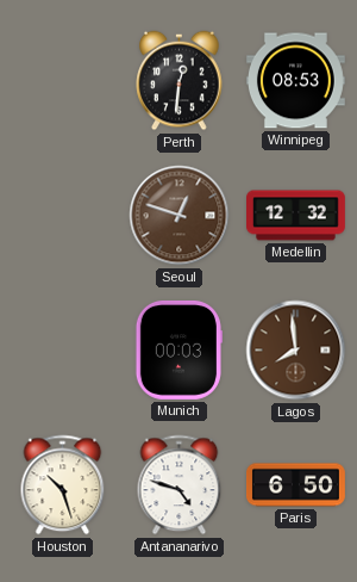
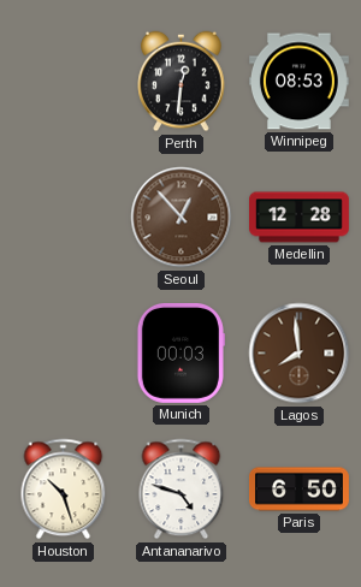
Seoul: 12:48 -> 12:53
Medellin: 12:32 -> 12:28
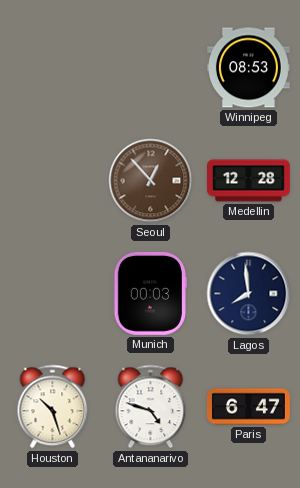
Perth: 12:31 -> none
Lagos dial: brown -> navy
Paris: 6:50 -> 6:47
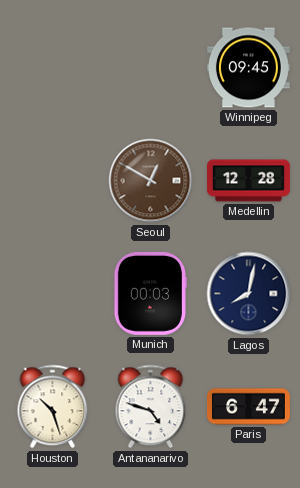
Winnipeg: 08:53 -> 09:45
Seoul: 12:53 -> 12:50
Lagos: 7:59 -> 8:02
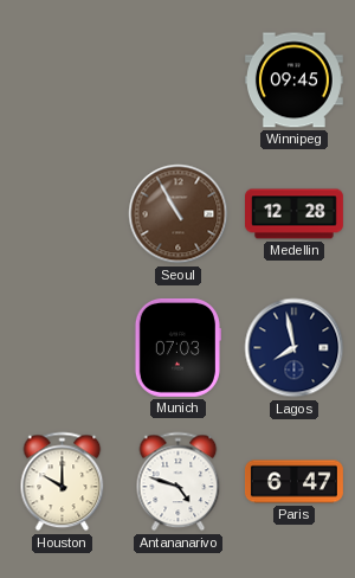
Seoul: 12:50 -> 10:55
Munich: 00:03 -> 07:03
Lagos: 8:02 -> 7:58
Houston: 10:27 -> 10:00
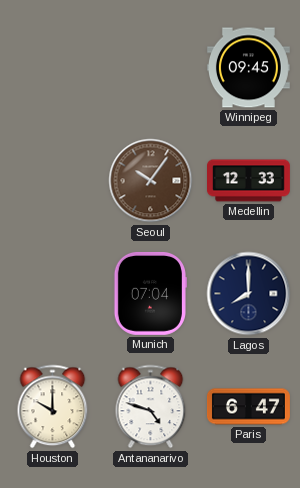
Seoul: 10:55 -> 10:06
Medellin: 12:28 -> 12:33
Munich: 07:03 -> 07:04
Lagos: 7:58 -> 8:00
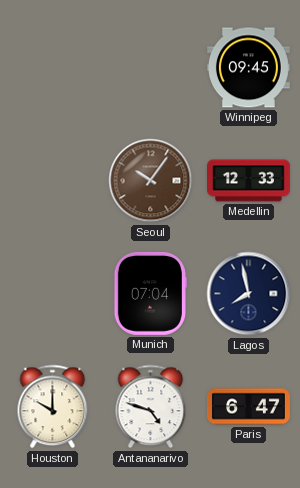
Lagos: 8:00 -> 7:58
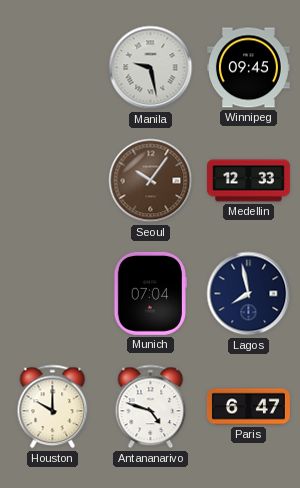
Manila: none -> 9:28
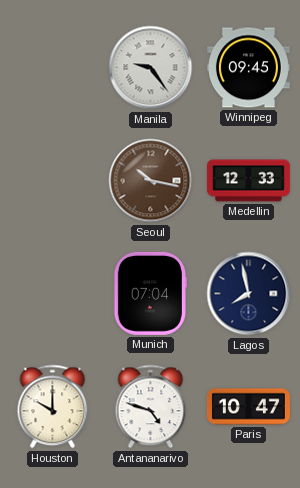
Manila: 9:28 -> 9:24
Seoul: 10:06 -> 10:17
Paris: 6:47 -> 10:47
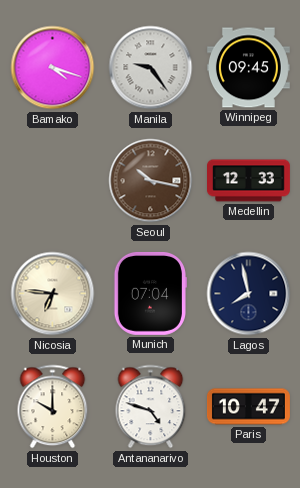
Bamako: none -> 4:18
Nicosia: none -> 6:46
